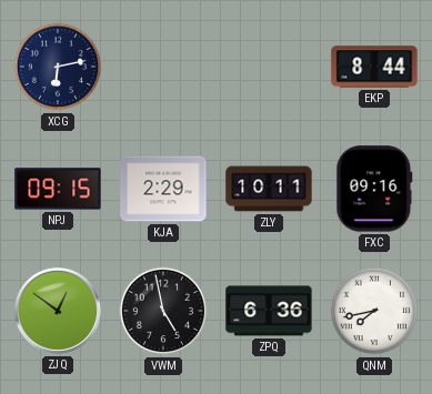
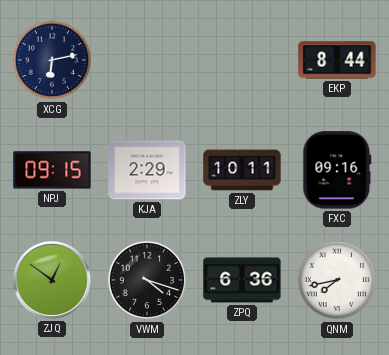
VWM: 4:58 -> 4:18
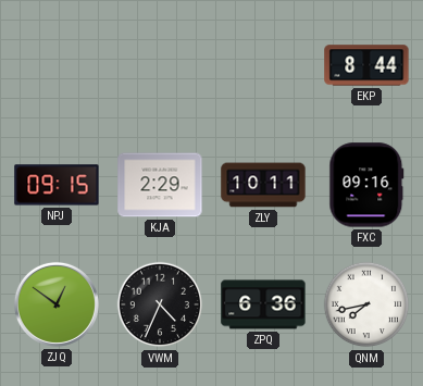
XCG: 6:13 -> none
VWM: 4:18 -> 4:34
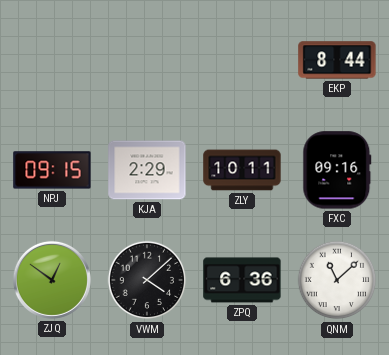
VWM: 4:34 -> 4:08
QNM: 7:43 -> 11:08
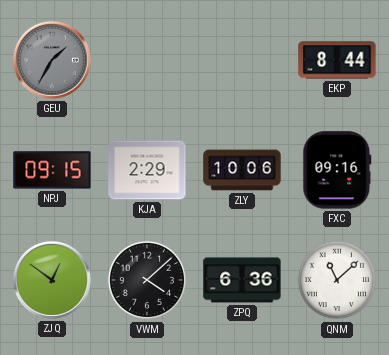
GEU: none -> 1:35
ZLY: 10:11 -> 10:06
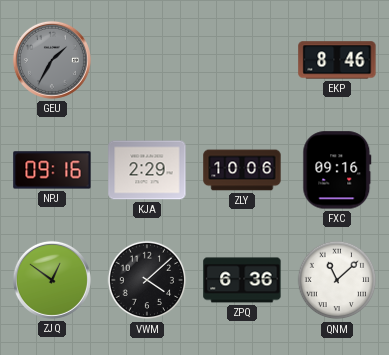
EKP: 8:44 -> 8:46
NPJ: 09:15 -> 09:16
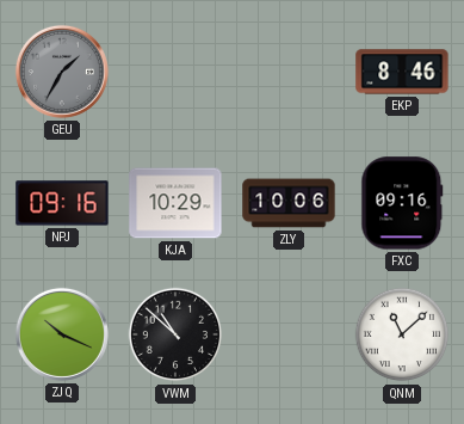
KJA: 2:29 -> 10:29
ZJQ: 12:51 -> 10:19
VWM: 4:08 -> 10:52
ZPQ: 6:36 -> none
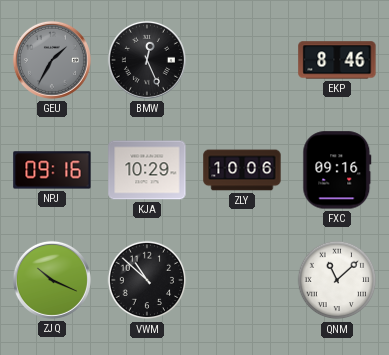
BMW: none -> 12:26
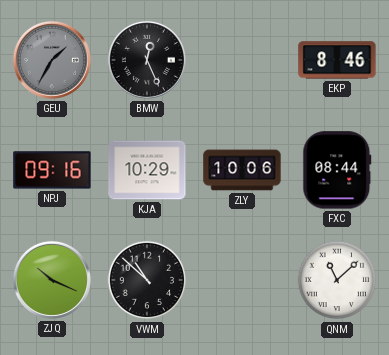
FXC: 09:16 -> 08:44
